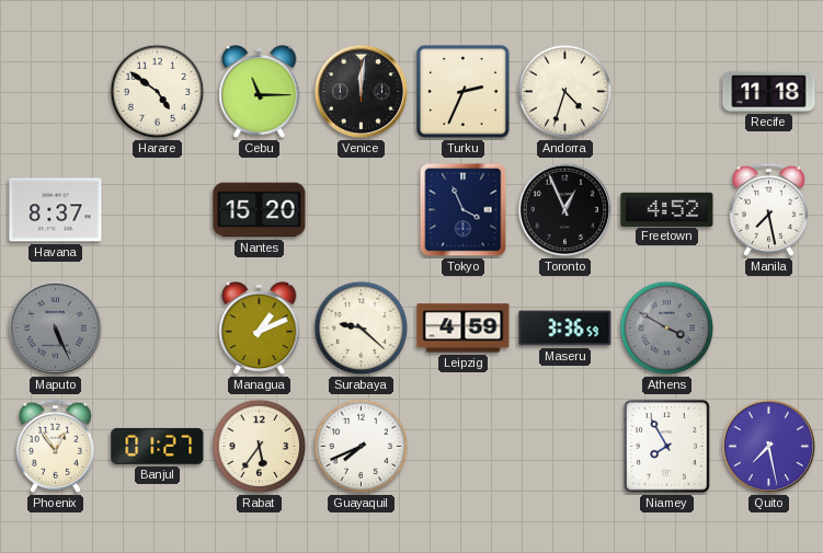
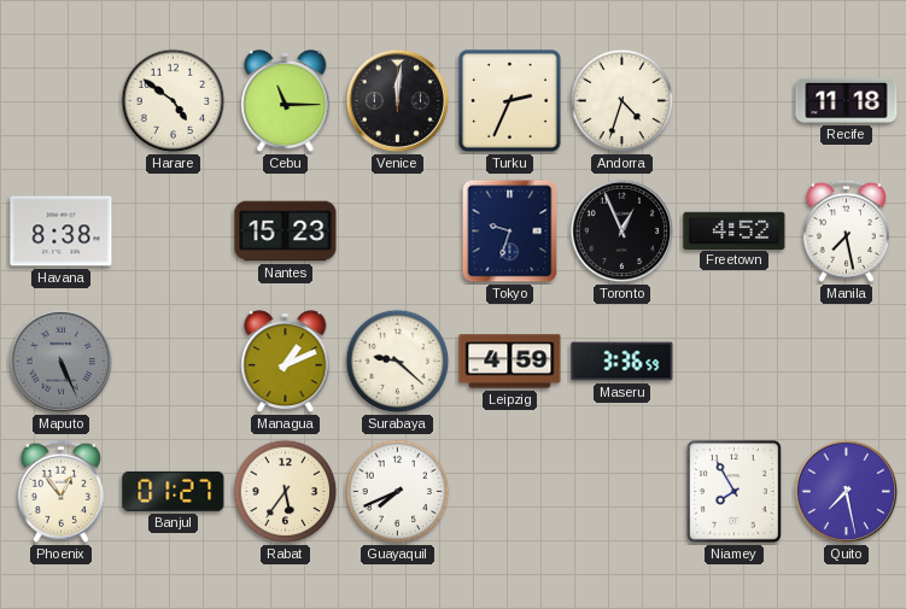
Havana: 8:37 -> 8:38
Nantes: 15:20 -> 15:23
Tokyo: 3:56 -> 9:33
Athens: 3:50 -> none
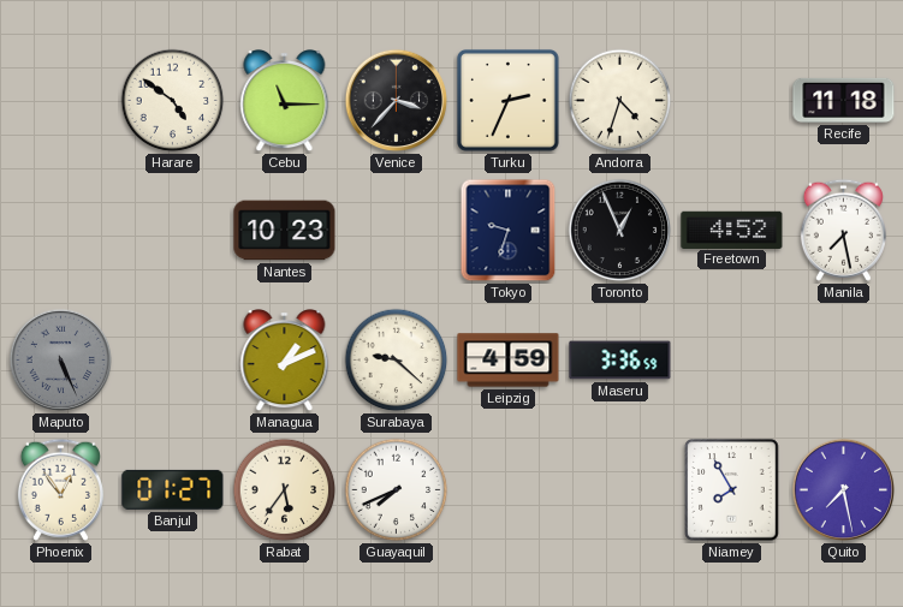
Venice: 12:01 -> 3:37
Havana: 8:38 -> none
Nantes: 15:23 -> 10:23
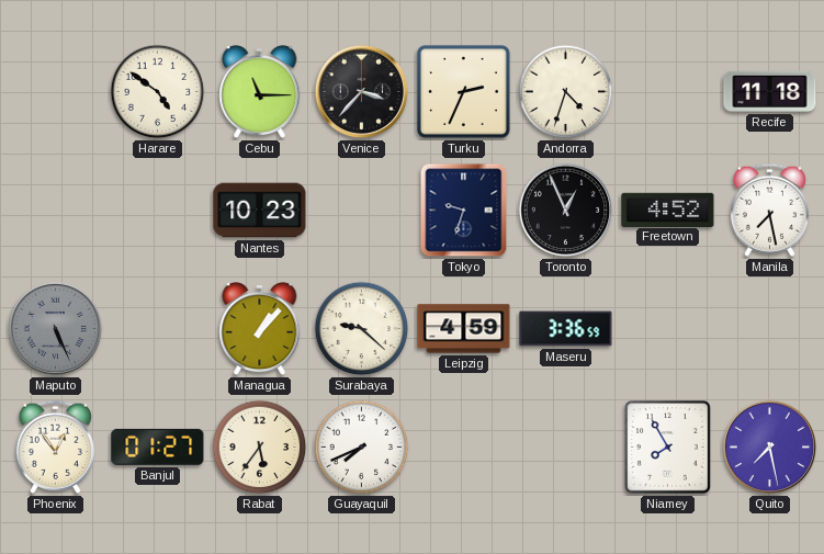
Managua: 1:11 -> 1:07
